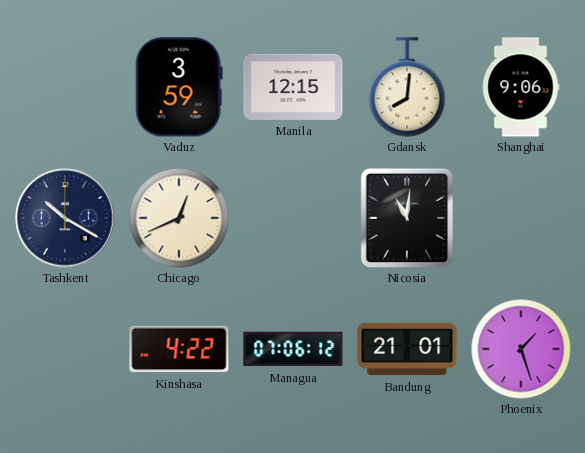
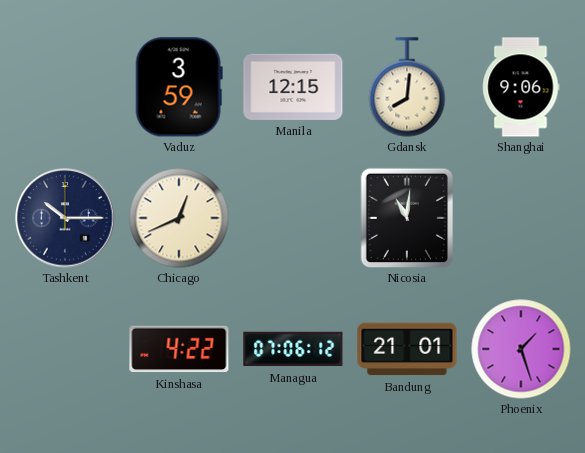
Tashkent: 10:20 -> 10:15
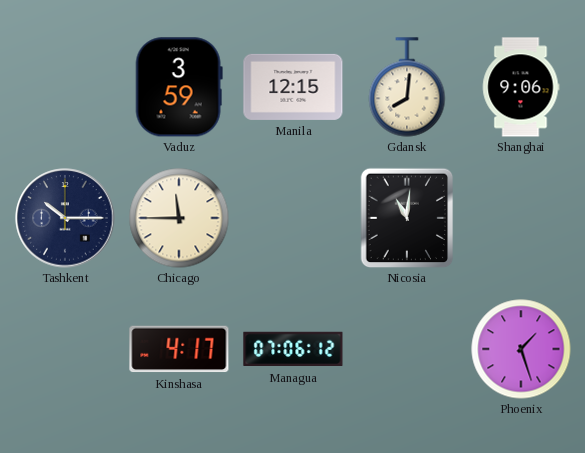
Chicago: 12:41 -> 11:45
Kinshasa: 4:22 -> 4:17
Bandung: 21:01 -> none
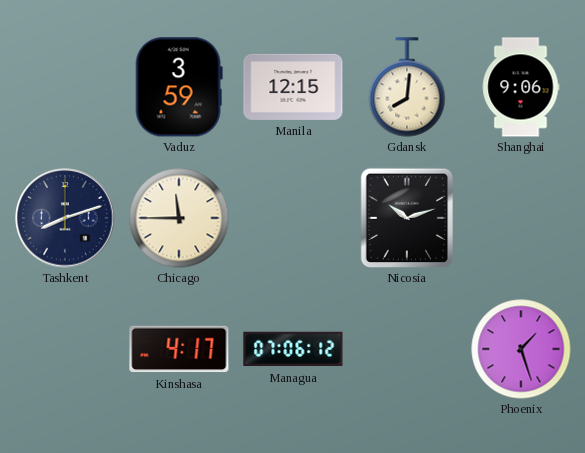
Tashkent: 10:15 -> 8:12
Nicosia: 11:01 -> 10:12
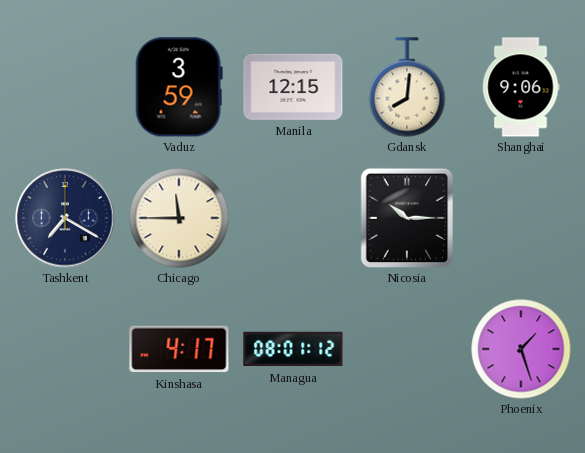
Tashkent: 8:12 -> 7:20
Nicosia: 10:12 -> 10:15
Managua: 07:06 -> 08:01
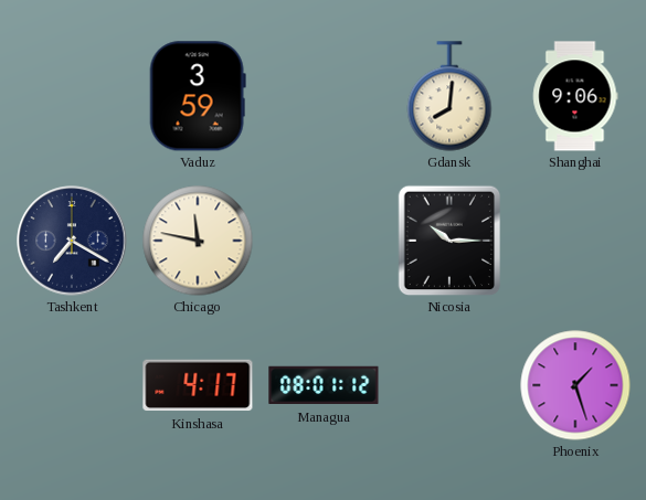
Manila: 12:15 -> none
Chicago: 11:45 -> 11:47
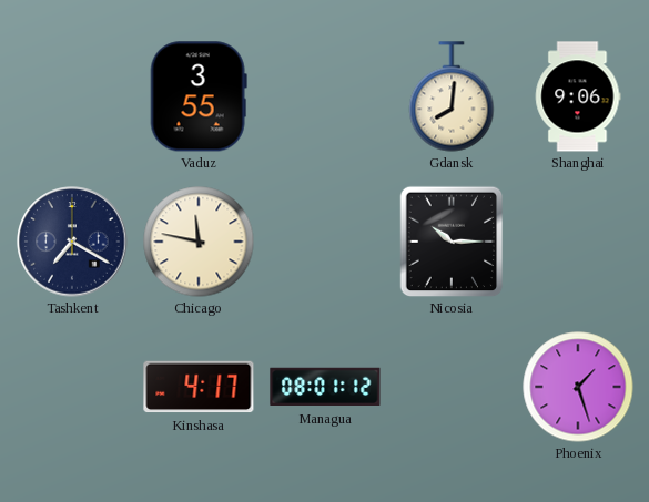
Vaduz: 3:59 -> 3:55
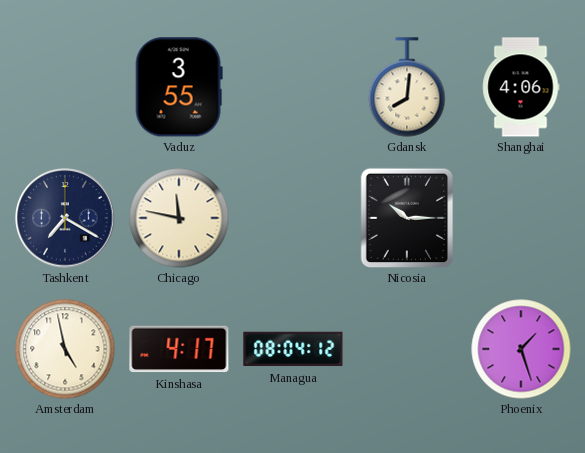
Shanghai: 9:06 -> 4:06
Amsterdam: none -> 4:58
Managua: 08:01 -> 08:04
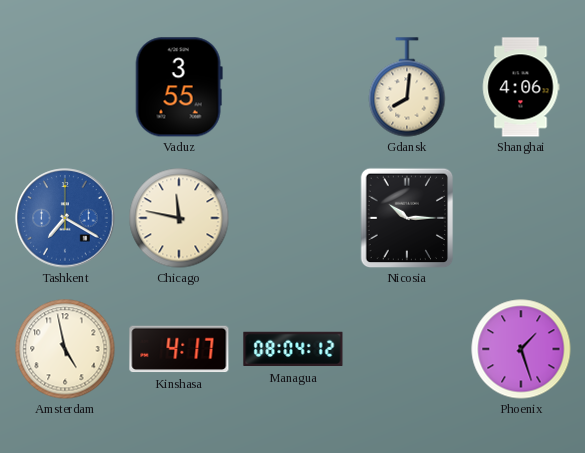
Tashkent dial: navy -> blue
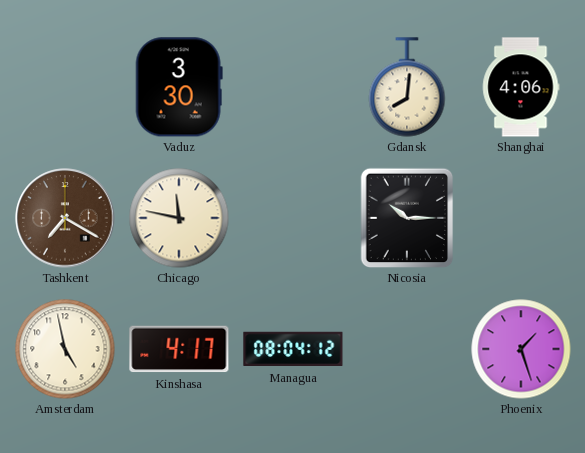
Vaduz: 3:55 -> 3:30
Tashkent dial: blue -> brown
